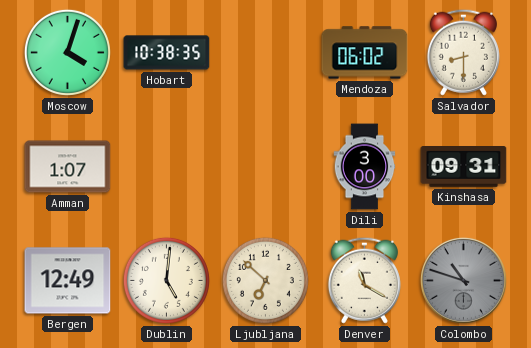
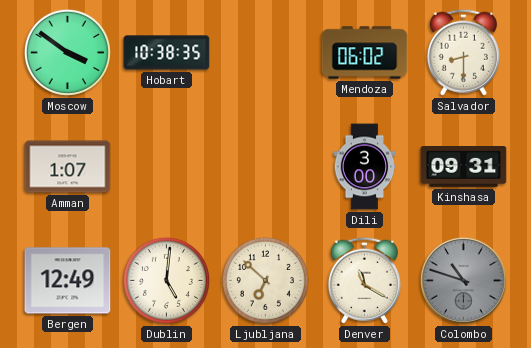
Moscow: 4:03 -> 3:51
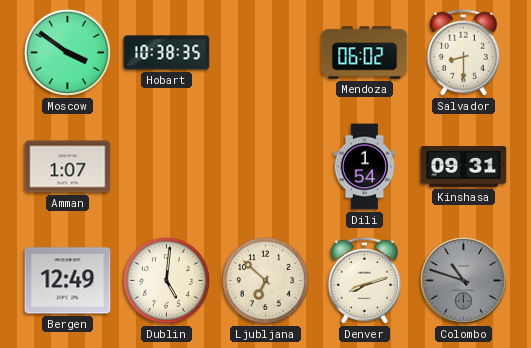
Dili: 3:00 -> 1:54
Denver: 11:20 -> 8:12
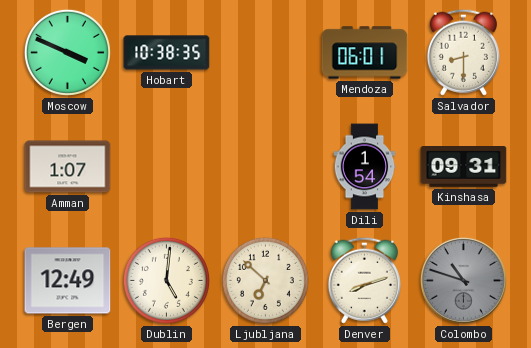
Moscow: 3:51 -> 3:49
Mendoza: 06:02 -> 06:01
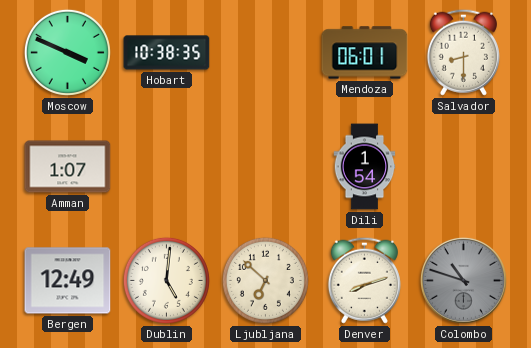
Kinshasa: 09:31 -> none
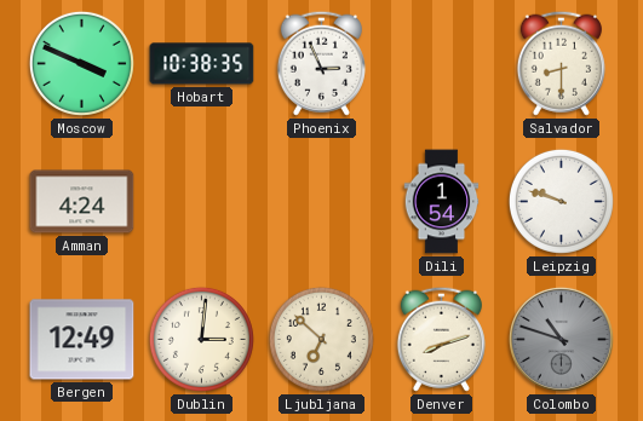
Phoenix: none -> 2:56
Mendoza: 06:01 -> none
Amman: 1:07 -> 4:24
Leipzig: none -> 9:48
Dublin: 5:01 -> 3:01
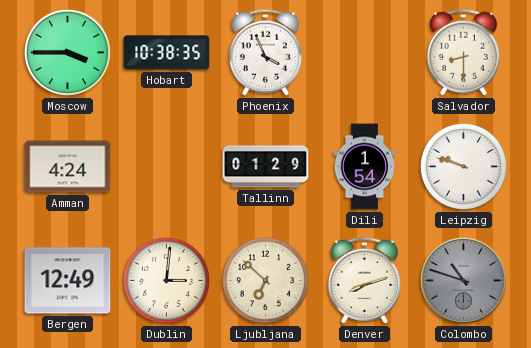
Moscow: 3:49 -> 3:45
Phoenix: 2:56 -> 3:56
Tallinn: none -> 01:29
